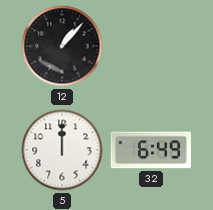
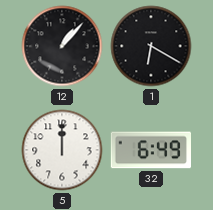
1: none -> 6:20
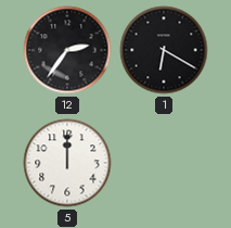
12: 1:07 -> 2:36
32: 6:49 -> none
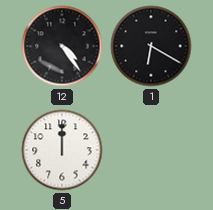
12: 2:36 -> 4:24
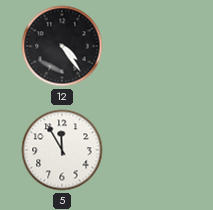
1: 6:20 -> none
5: 12:00 -> 11:55
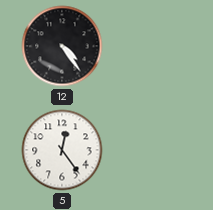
5: 11:55 -> 12:24
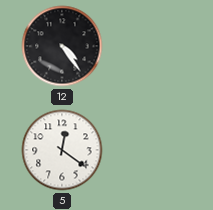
5: 12:24 -> 12:21
